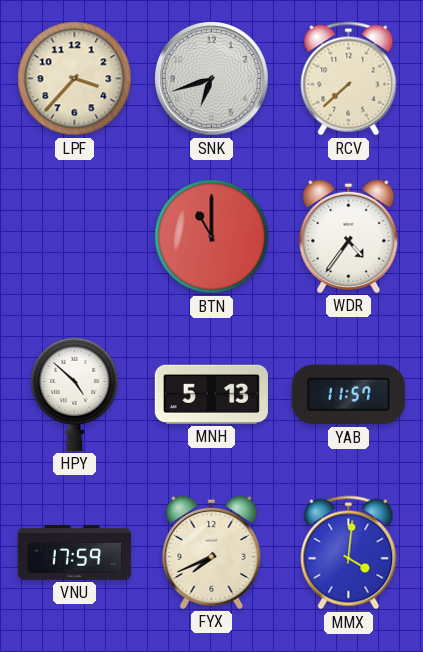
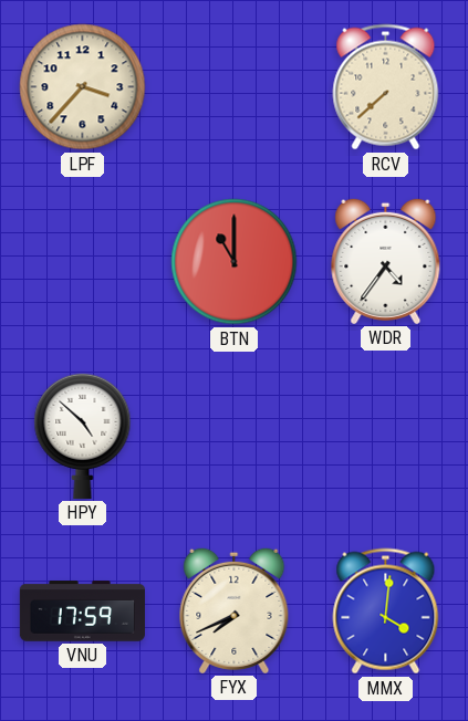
SNK: 6:42 -> none
MNH: 5:13 -> none
YAB: 11:57 -> none
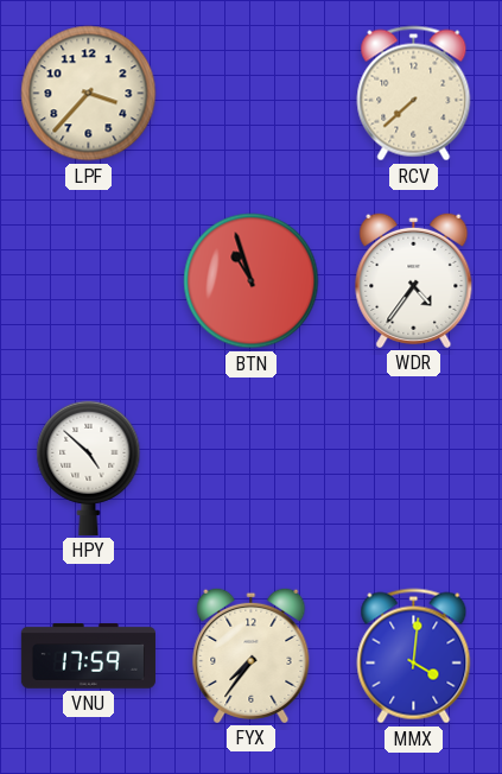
BTN: 11:00 -> 10:57
FYX: 7:41 -> 7:36
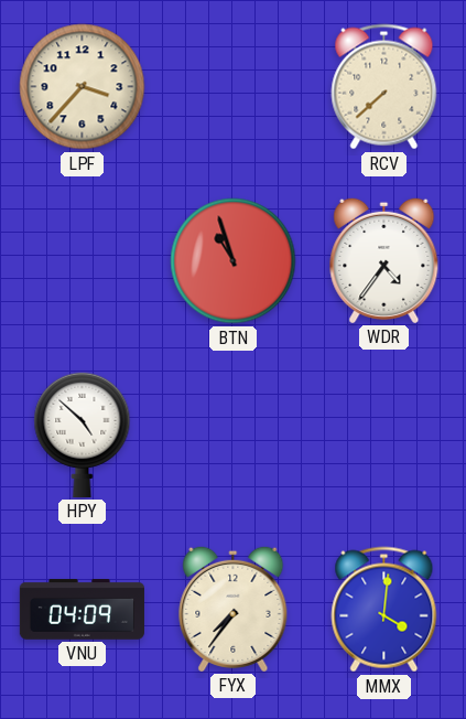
VNU: 17:59 -> 04:09
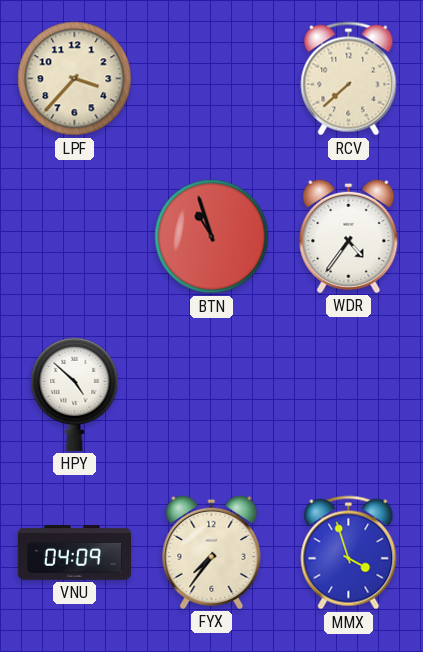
MMX: 4:01 -> 3:57
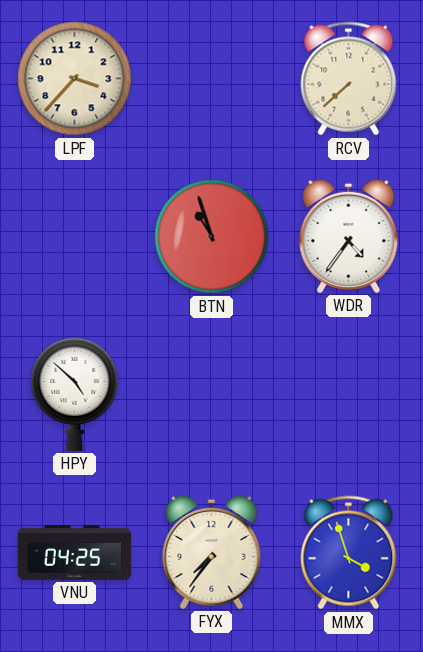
VNU: 04:09 -> 04:25
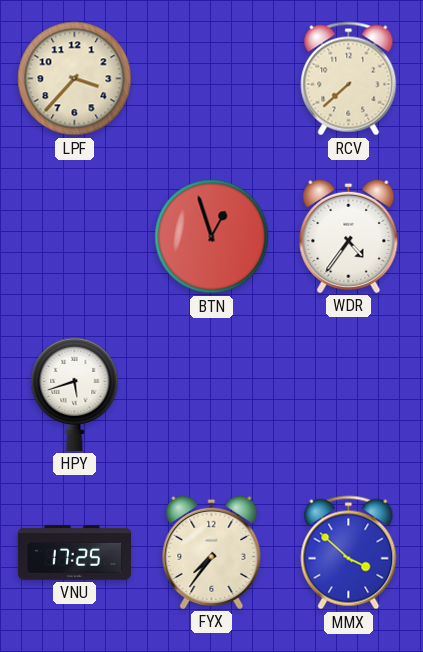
BTN: 10:57 -> 12:57
HPY: 4:52 -> 5:42
VNU: 04:25 -> 17:25
MMX: 3:57 -> 3:52
